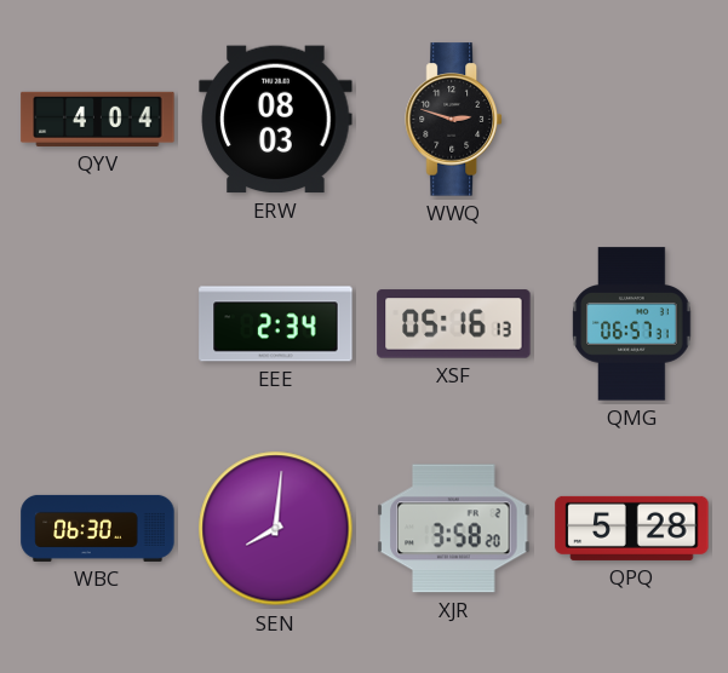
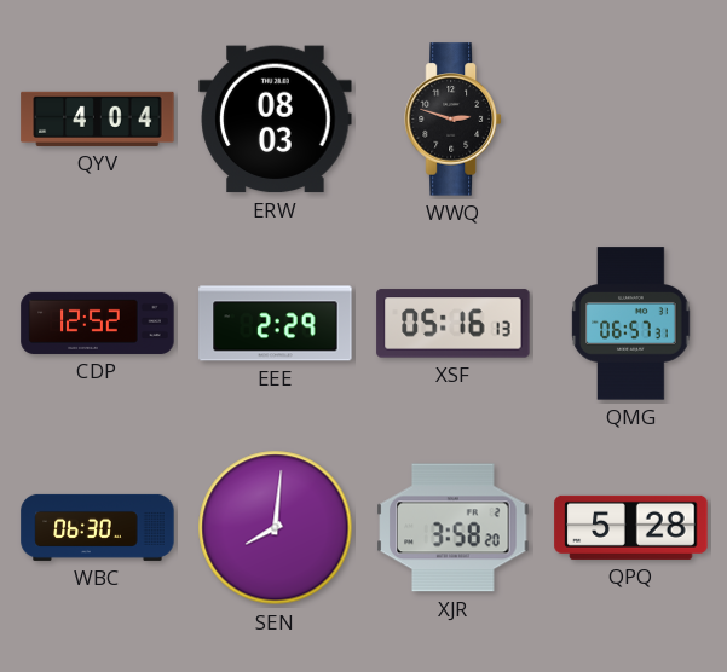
CDP: none -> 12:52
EEE: 2:34 -> 2:29
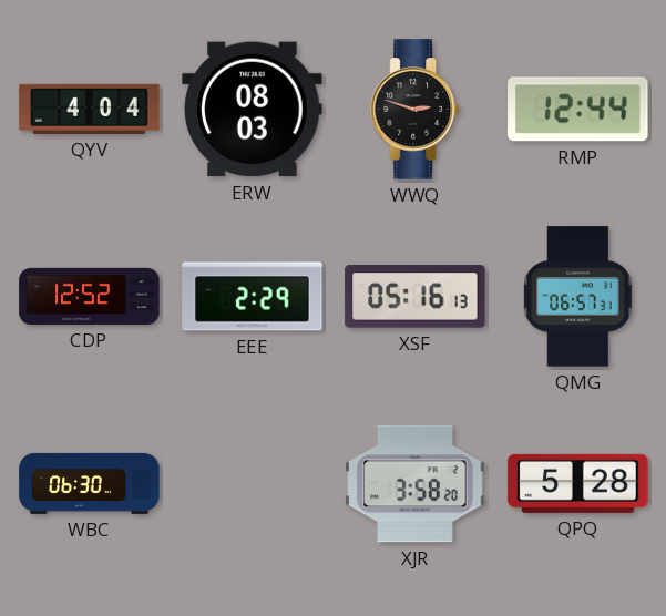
RMP: none -> 12:44
SEN: 8:01 -> none
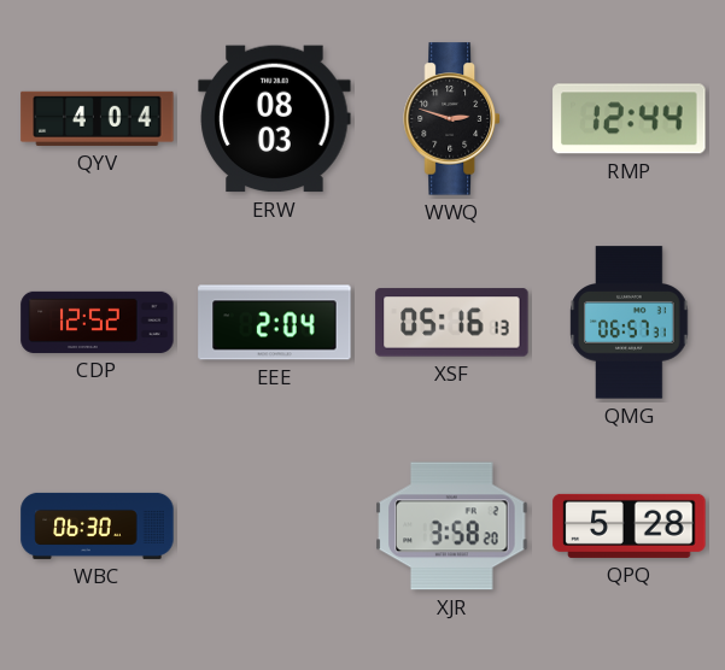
EEE: 2:29 -> 2:04
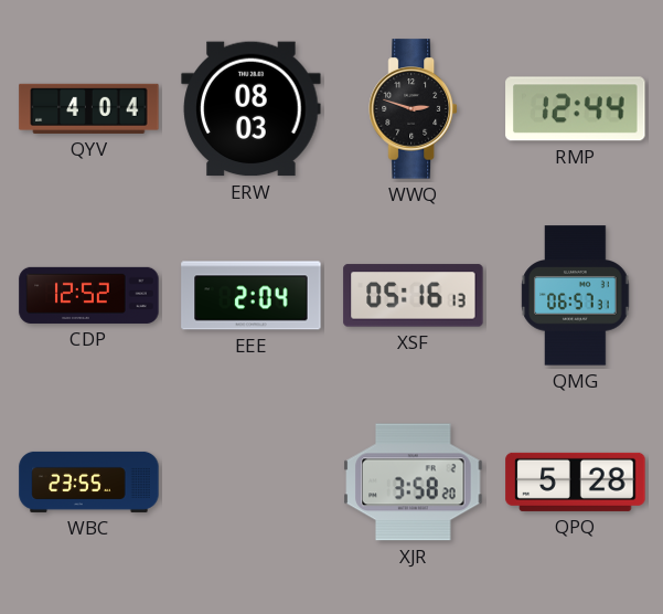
WBC: 06:30 -> 23:55
